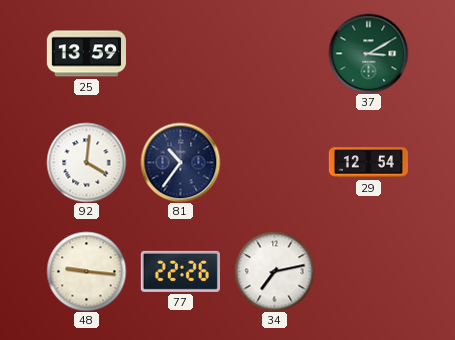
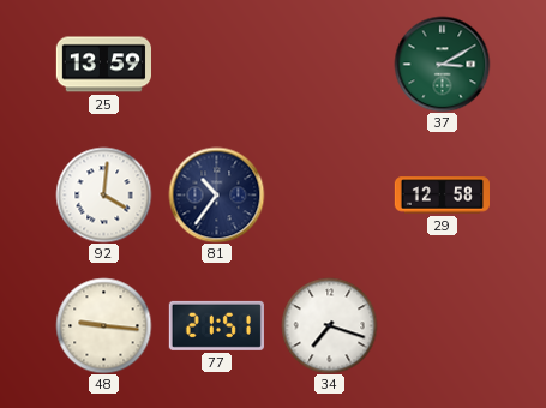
29: 12:54 -> 12:58
77: 22:26 -> 21:51
34: 7:13 -> 7:18
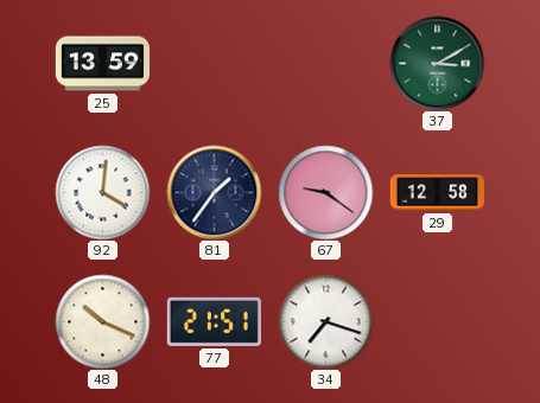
81: 10:36 -> 1:36
67: none -> 9:21
48: 9:16 -> 10:19
